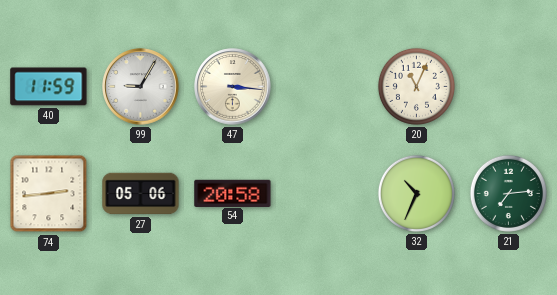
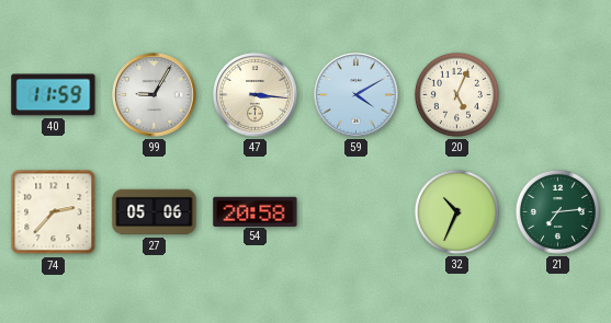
59: none -> 4:10
20: 11:04 -> 5:04
74: 2:44 -> 2:37
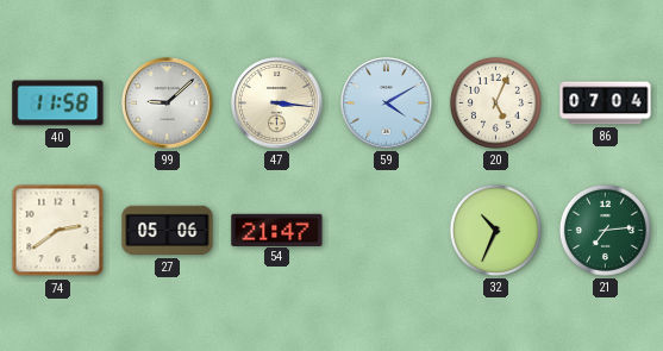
40: 11:59 -> 11:58
99: 9:05 -> 9:08
86: none -> 07:04
74: 2:37 -> 2:39
54: 20:58 -> 21:47
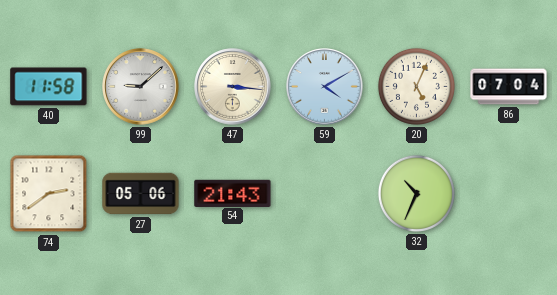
54: 21:47 -> 21:43
21: 7:14 -> none
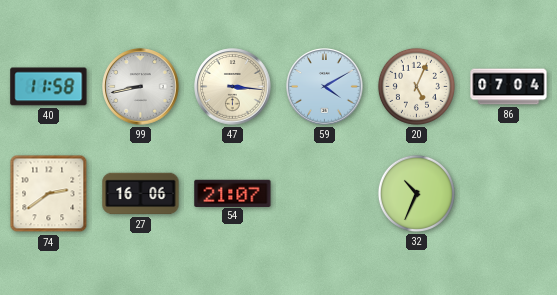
99: 9:08 -> 8:43
27: 05:06 -> 16:06
54: 21:43 -> 21:07
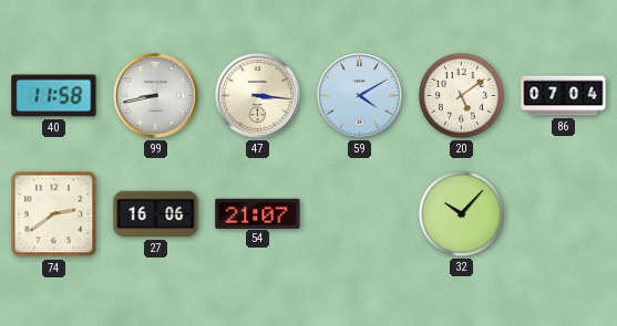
20: 5:04 -> 5:09
32: 10:34 -> 10:07
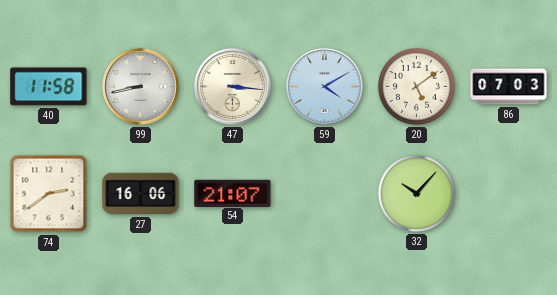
86: 07:04 -> 07:03
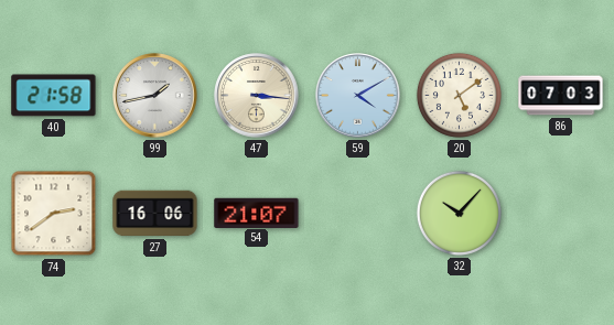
40: 11:58 -> 21:58
99: 8:43 -> 1:43
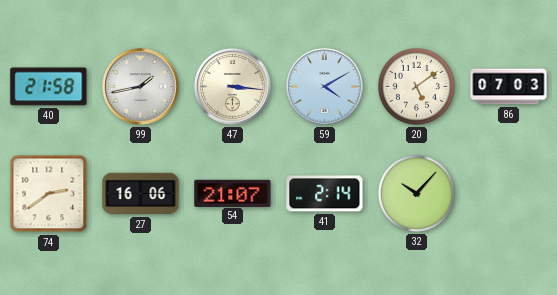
41: none -> 2:14
